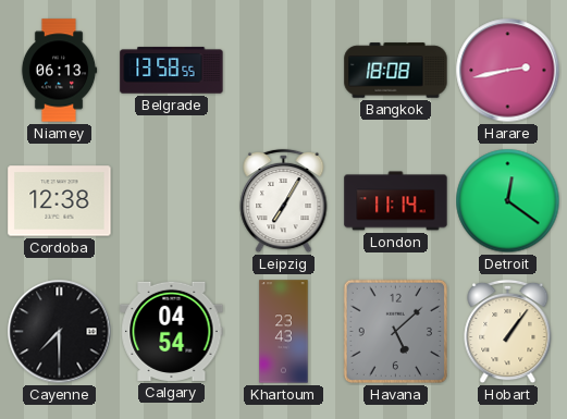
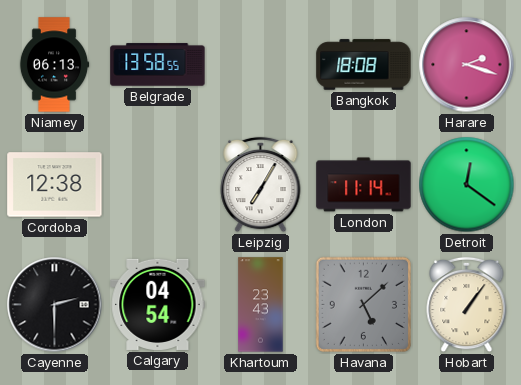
Harare: 2:43 -> 2:18
Cayenne: 7:30 -> 2:30
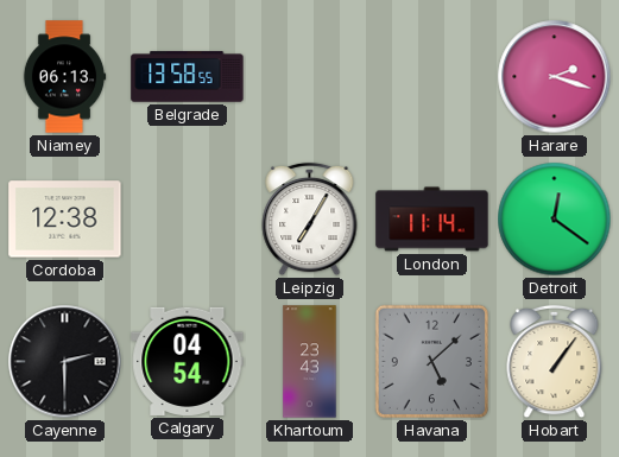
Bangkok: 18:08 -> none
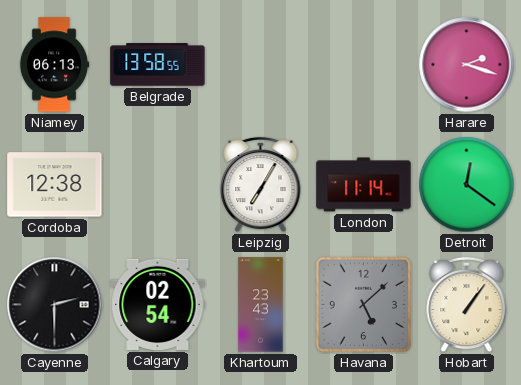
Calgary: 04:54 -> 02:54
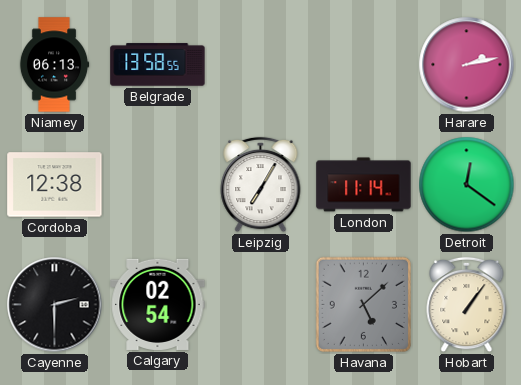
Harare: 2:18 -> 2:13
Khartoum: 23:43 -> none
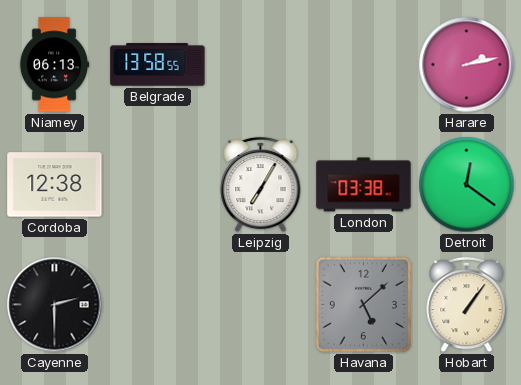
London: 11:14 -> 03:38
Calgary: 02:54 -> none
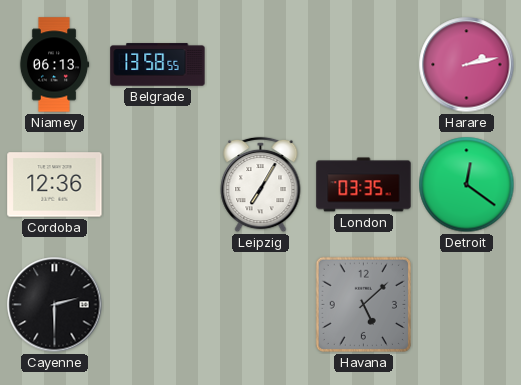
Cordoba: 12:38 -> 12:36
London: 03:38 -> 03:35
Hobart: 1:06 -> none
